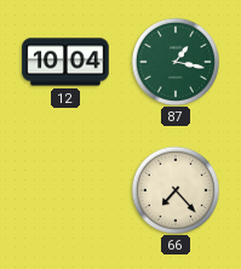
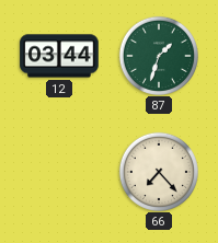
12: 10:04 -> 03:44
87: 1:17 -> 1:33
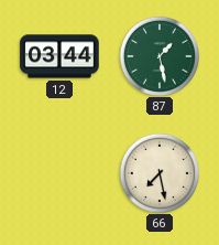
87: 1:33 -> 1:28
66: 7:23 -> 7:28
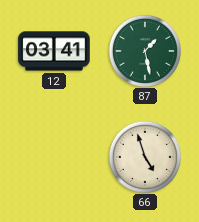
12: 03:44 -> 03:41
66: 7:28 -> 4:57
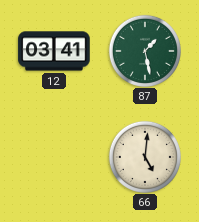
66: 4:57 -> 5:01
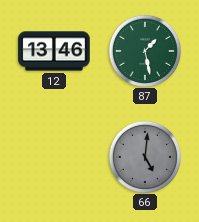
12: 03:41 -> 13:46
66 dial: cream -> grey
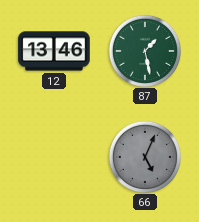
66: 5:01 -> 5:04
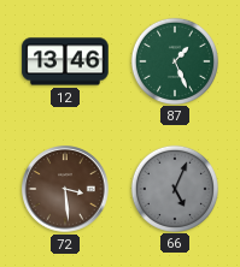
87: 1:28 -> 1:26
72: none -> 3:29
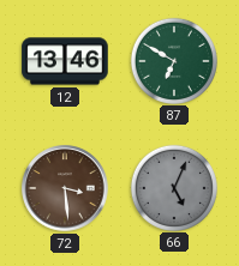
87: 1:26 -> 6:50
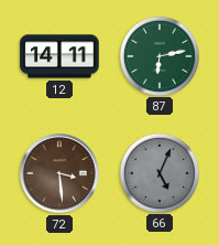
12: 13:46 -> 14:11
87: 6:50 -> 6:13
